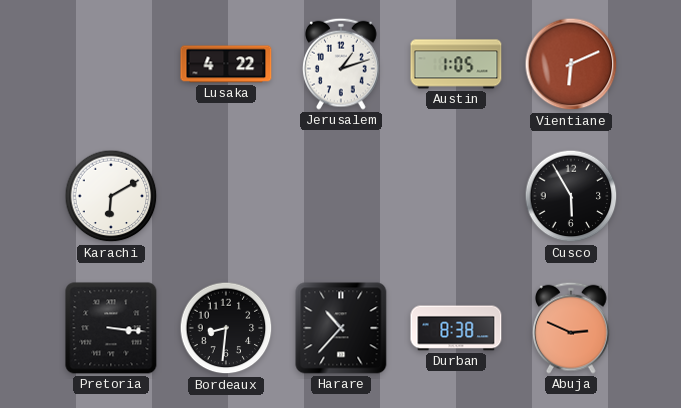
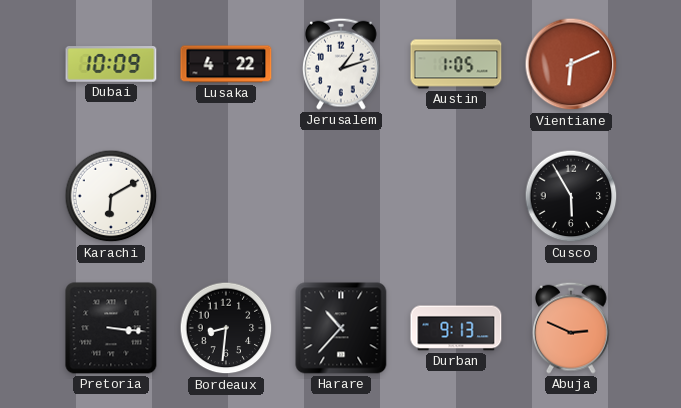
Dubai: none -> 10:09
Durban: 8:38 -> 9:13
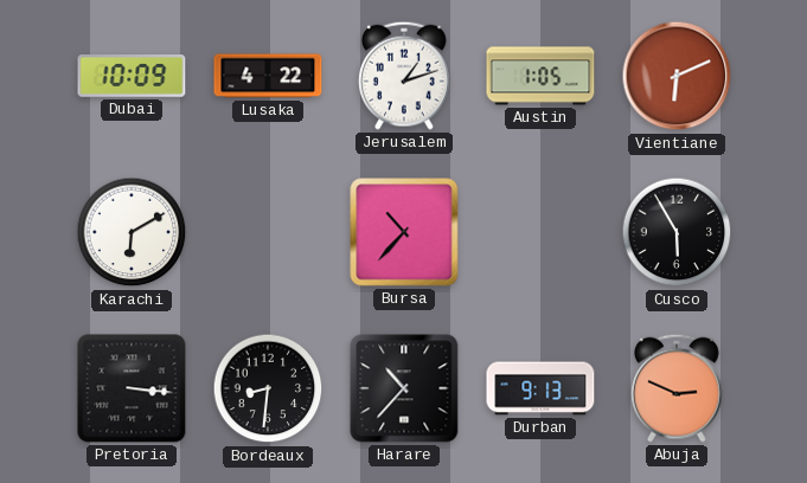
Bursa: none -> 10:37
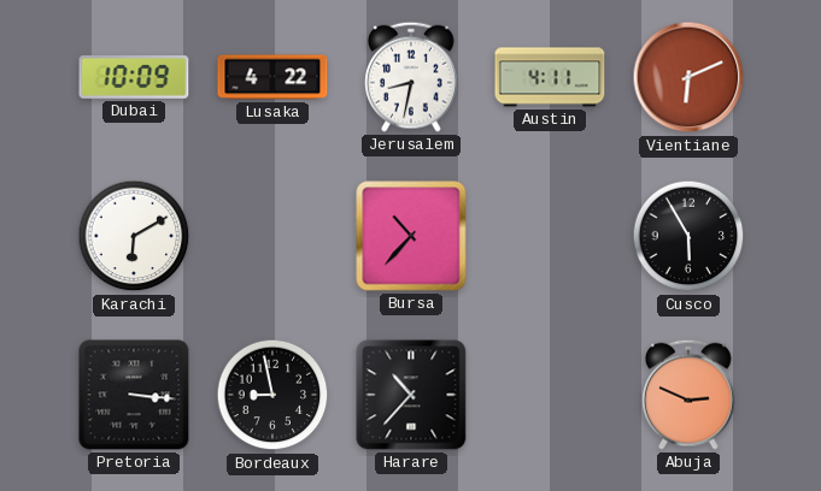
Jerusalem: 1:12 -> 8:32
Austin: 1:05 -> 4:11
Bordeaux: 8:31 -> 8:58
Durban: 9:13 -> none
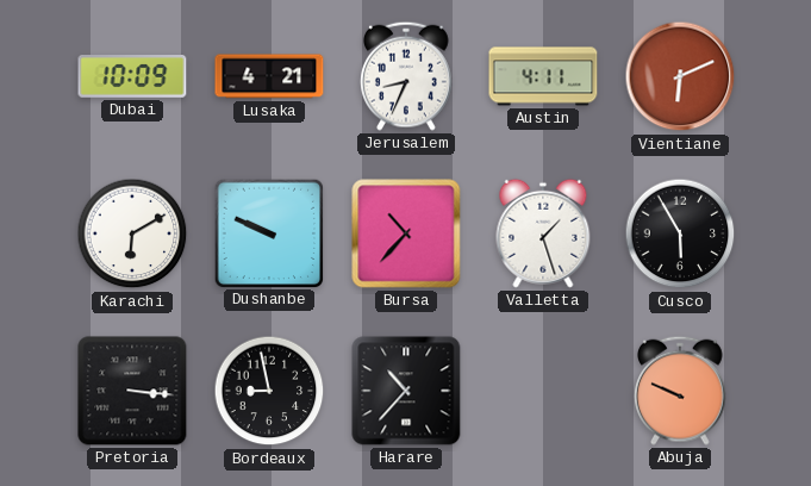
Lusaka: 4:22 -> 4:21
Jerusalem: 8:32 -> 8:34
Dushanbe: none -> 9:49
Valletta: none -> 1:27
Abuja: 2:49 -> 9:49
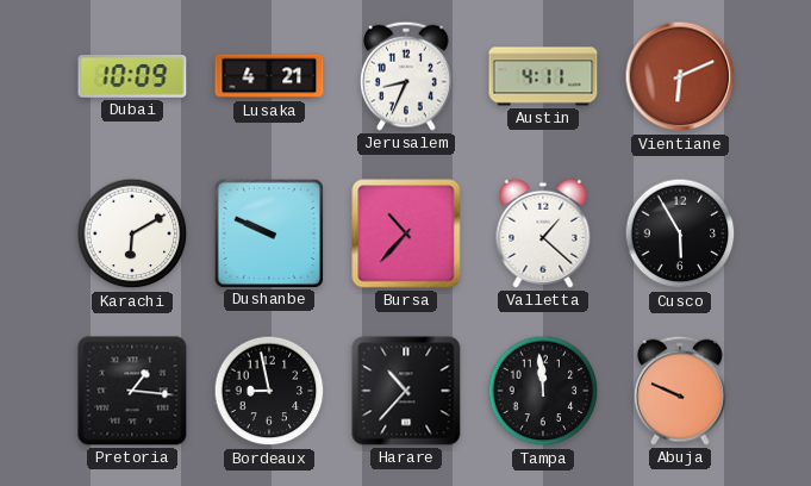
Valletta: 1:27 -> 1:22
Pretoria: 3:16 -> 1:16
Tampa: none -> 11:59
